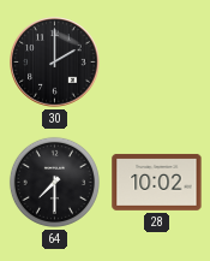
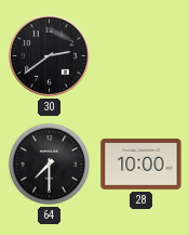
30: 2:00 -> 2:39
28: 10:02 -> 10:00
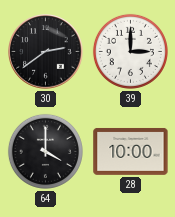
39: none -> 3:00
64: 7:30 -> 4:00
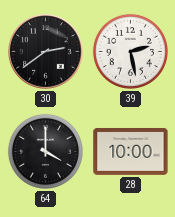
39: 3:00 -> 2:28
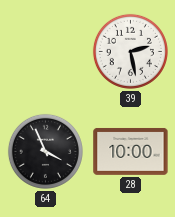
30: 2:39 -> none
64: 4:00 -> 3:56
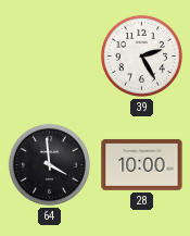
39: 2:28 -> 2:25
64: 3:56 -> 3:59
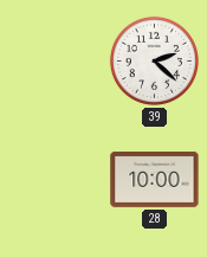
39: 2:25 -> 2:22
64: 3:59 -> none
